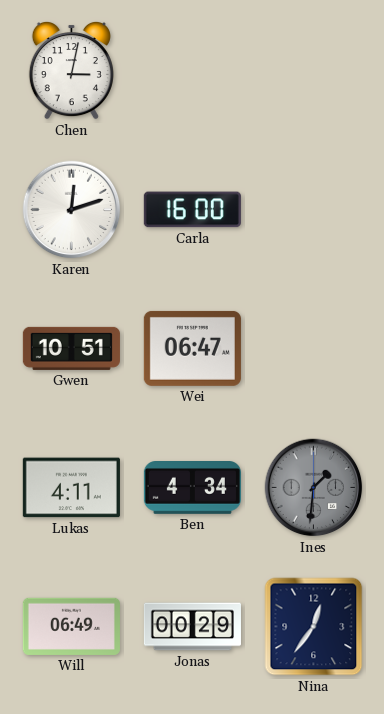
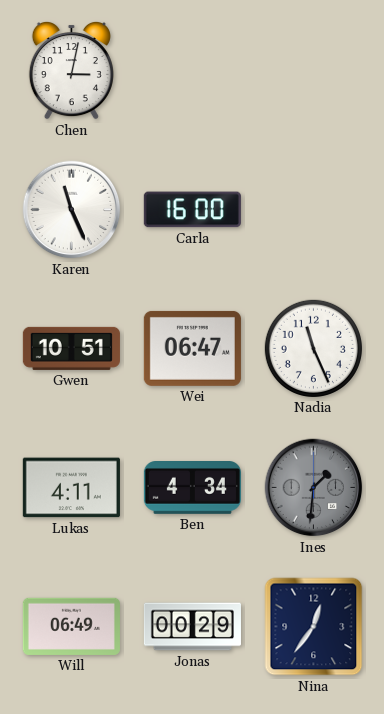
Karen: 12:12 -> 11:26
Nadia: none -> 11:26
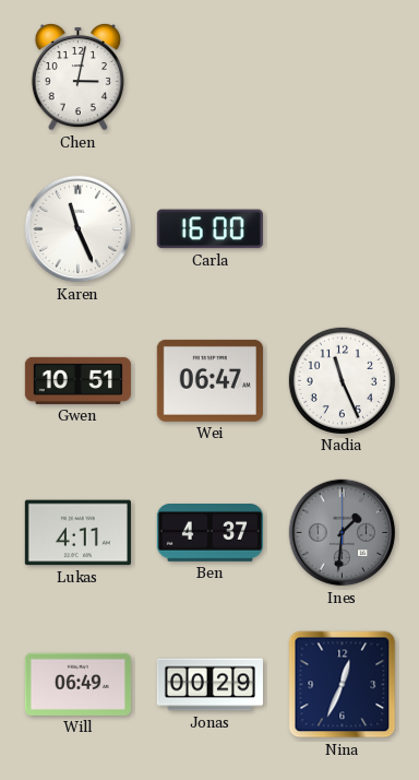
Ben: 4:34 -> 4:37
Nina: 12:36 -> 12:34
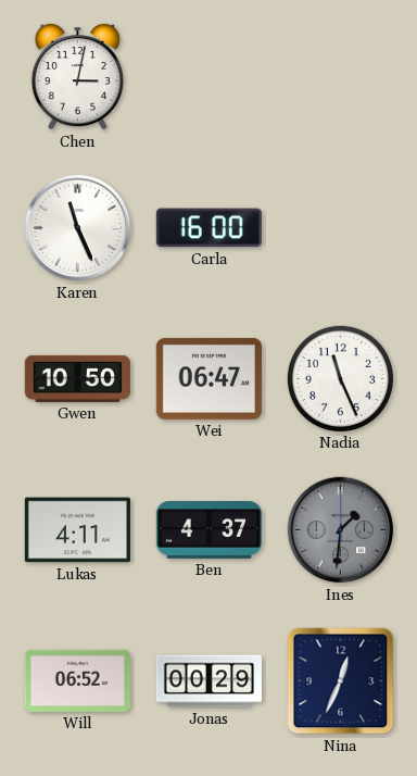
Gwen: 10:51 -> 10:50
Will: 06:49 -> 06:52
